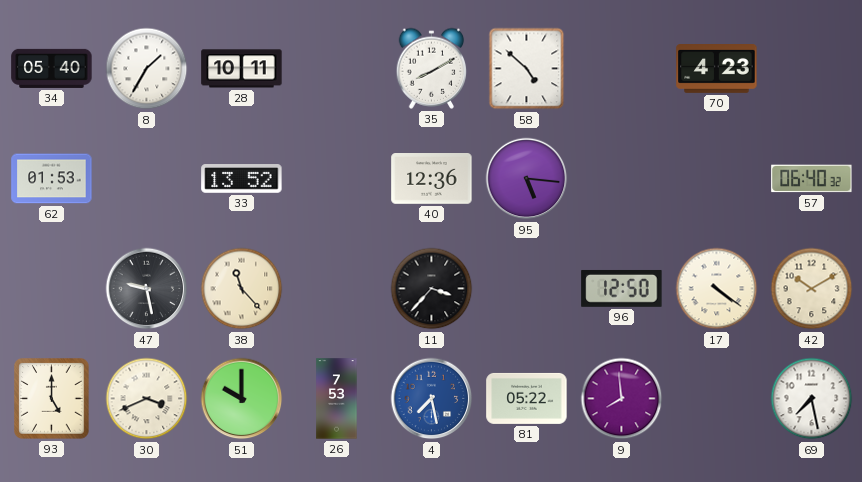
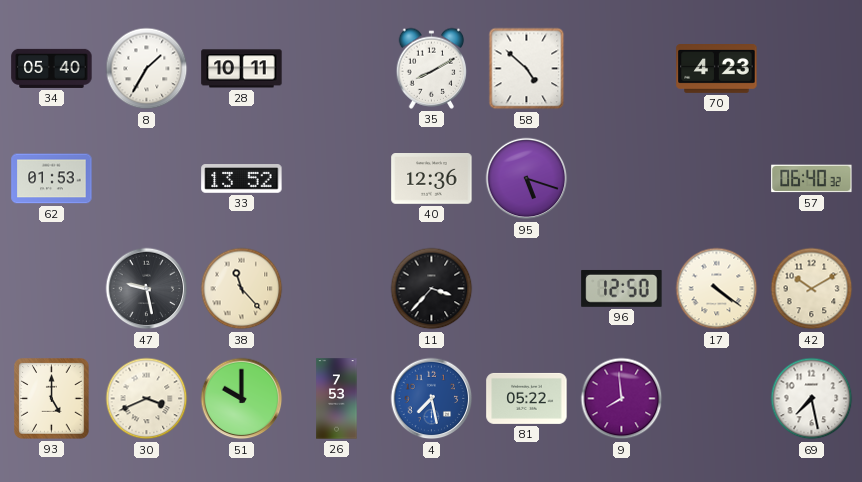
95: 5:16 -> 5:18
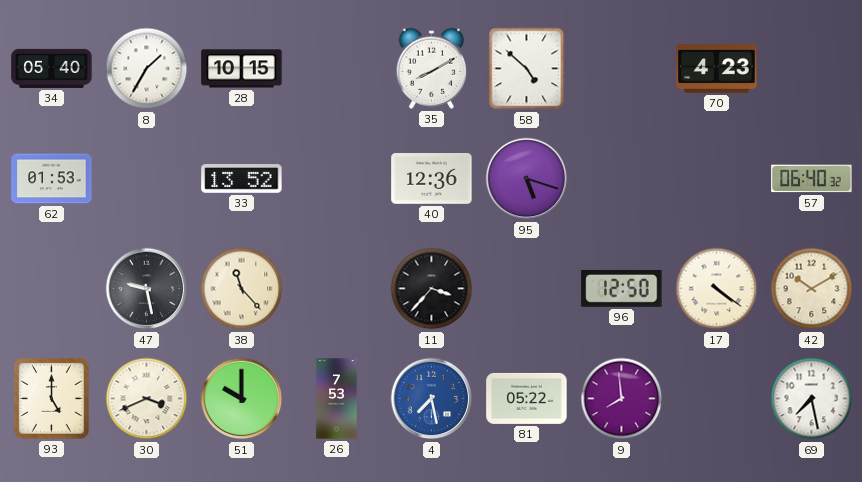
28: 10:11 -> 10:15
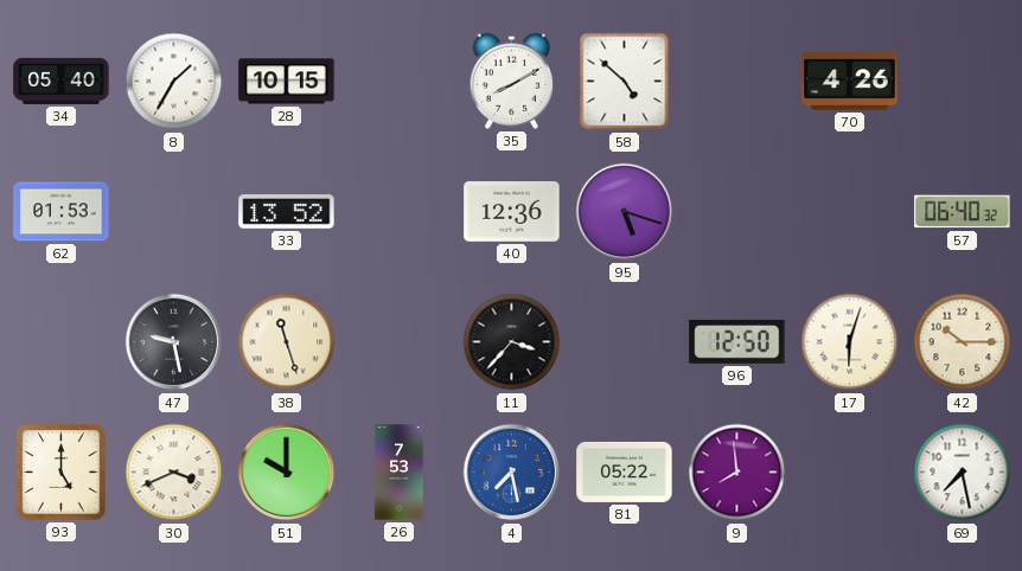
70: 4:23 -> 4:26
38: 11:23 -> 11:27
17: 4:21 -> 6:03
42: 10:10 -> 10:15
